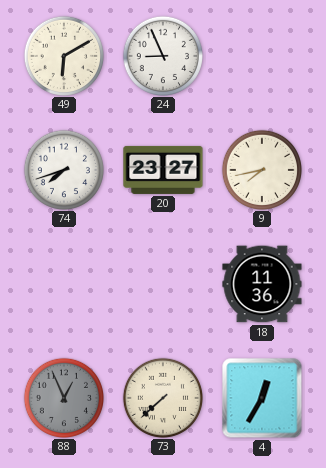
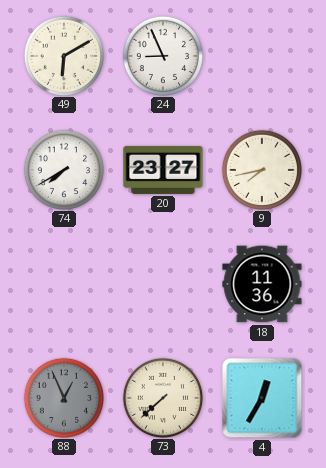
74: 7:42 -> 7:40
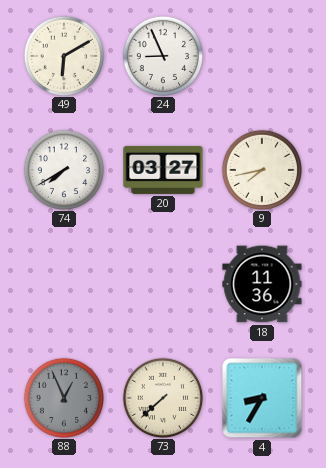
20: 23:27 -> 03:27
4: 12:35 -> 8:35
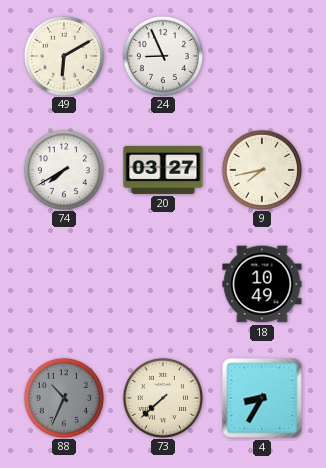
18: 11:36 -> 10:49
88: 12:56 -> 10:34
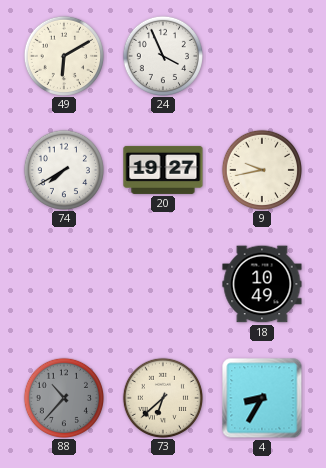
24: 8:56 -> 3:56
20: 03:27 -> 19:27
9: 7:43 -> 9:43
88: 10:34 -> 10:37
73: 7:38 -> 6:38
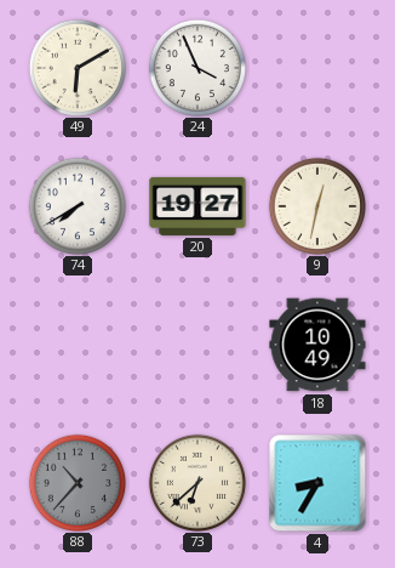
9: 9:43 -> 12:32
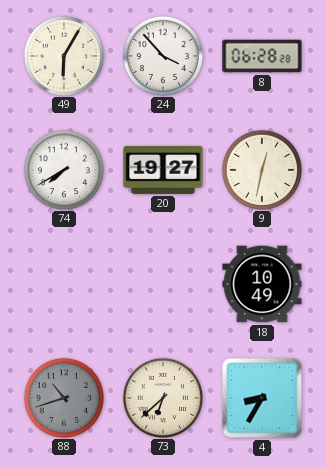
49: 6:10 -> 6:05
24: 3:56 -> 3:53
8: none -> 06:28
88: 10:37 -> 10:42
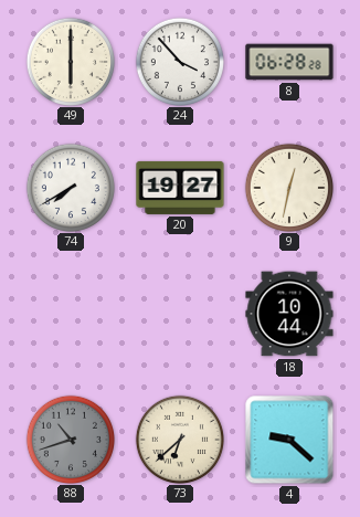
49: 6:05 -> 6:00
18: 10:49 -> 10:44
4: 8:35 -> 9:22
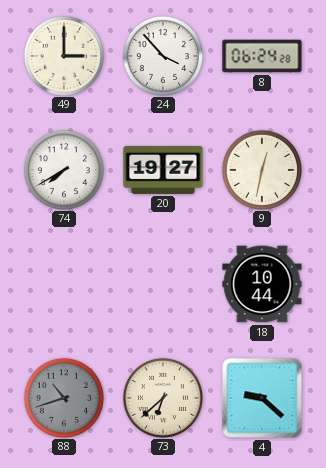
49: 6:00 -> 3:00
8: 06:28 -> 06:24
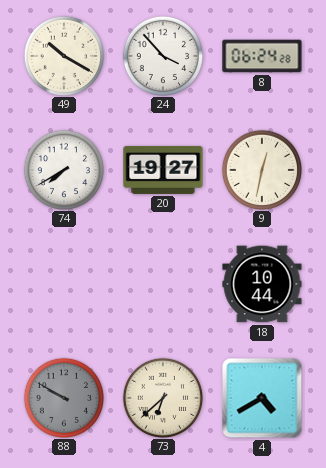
49: 3:00 -> 10:20
88: 10:42 -> 9:50
4: 9:22 -> 4:40
